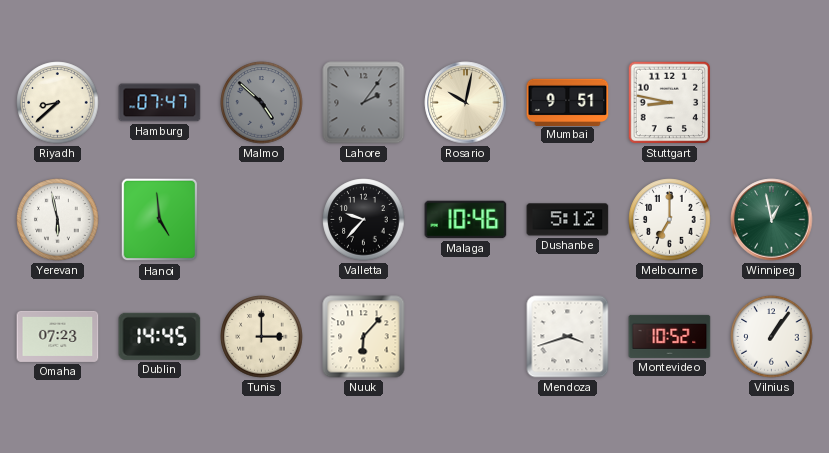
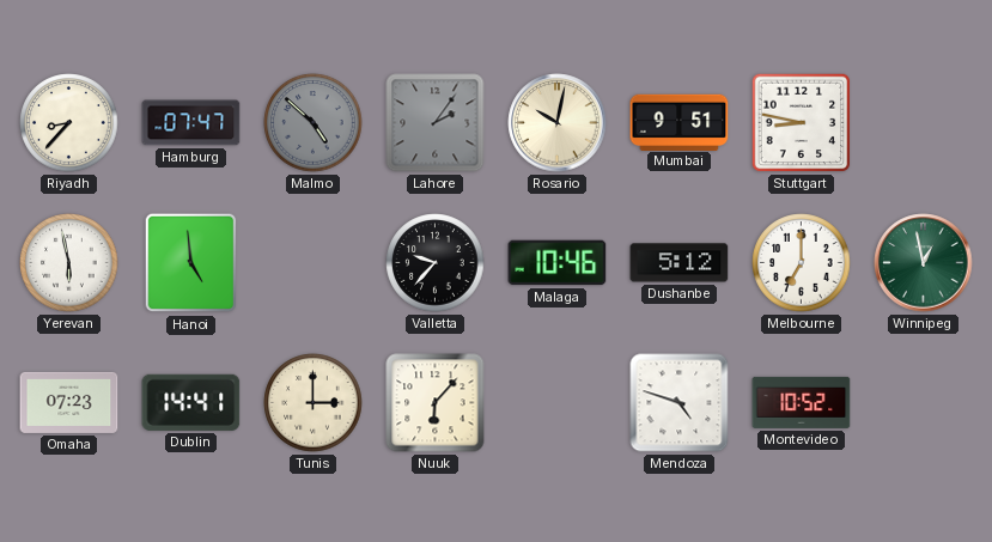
Riyadh: 8:38 -> 8:37
Dublin: 14:45 -> 14:41
Mendoza: 3:42 -> 4:48
Vilnius: 1:06 -> none
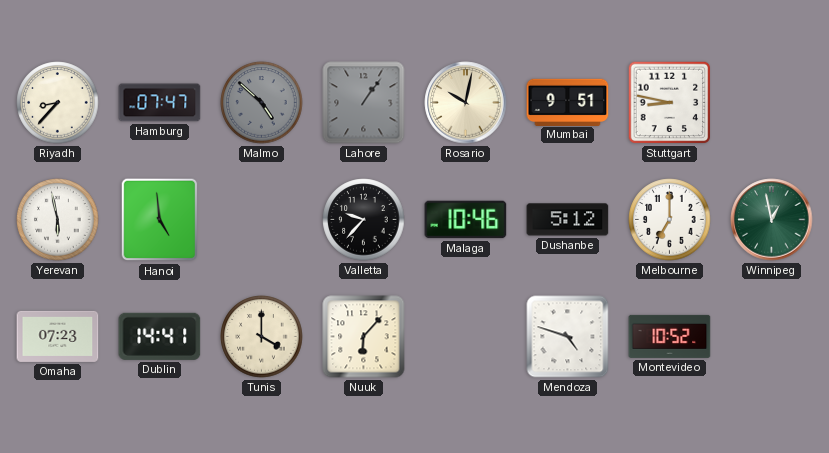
Lahore: 2:06 -> 1:06
Tunis: 3:00 -> 4:00
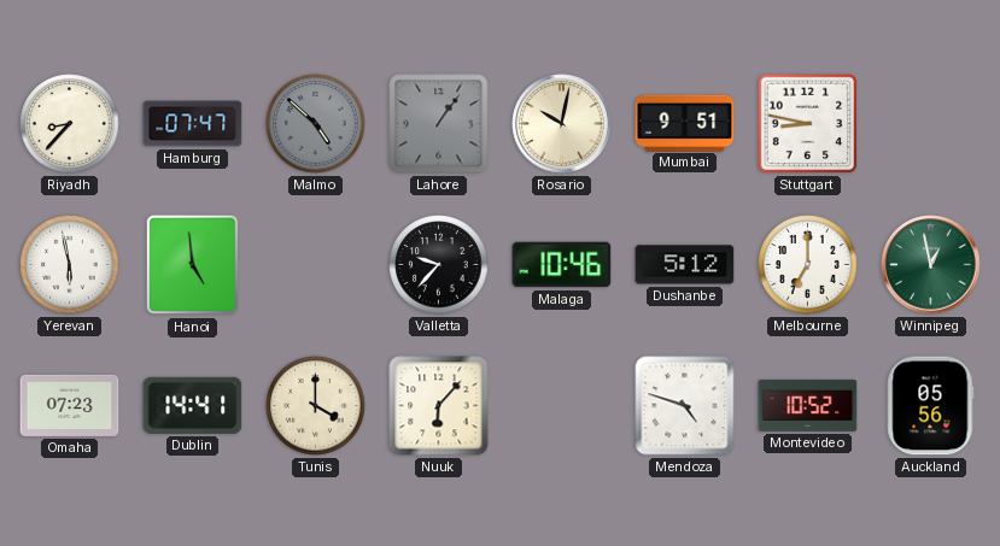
Auckland: none -> 05:56
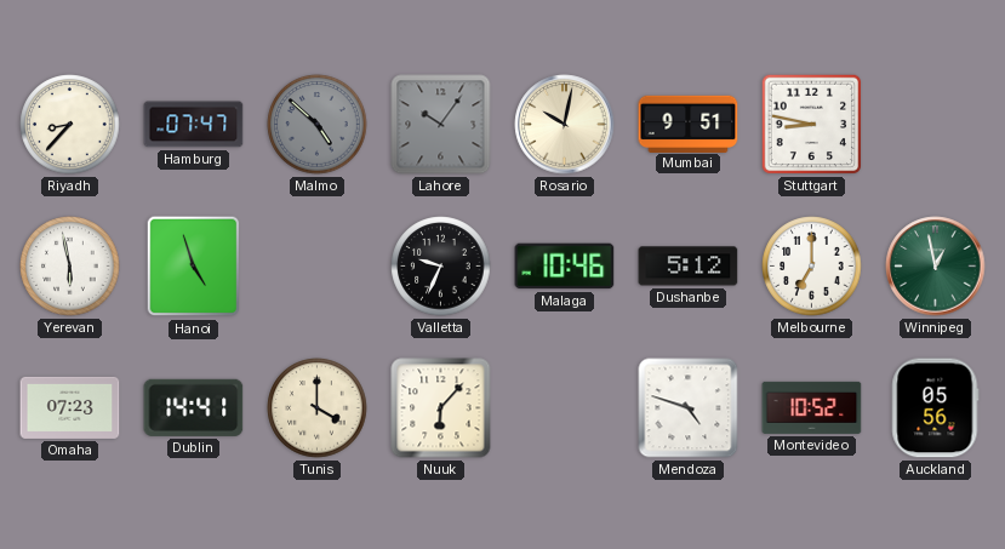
Lahore: 1:06 -> 10:06
Hanoi: 4:59 -> 4:57
Valletta: 9:37 -> 9:34
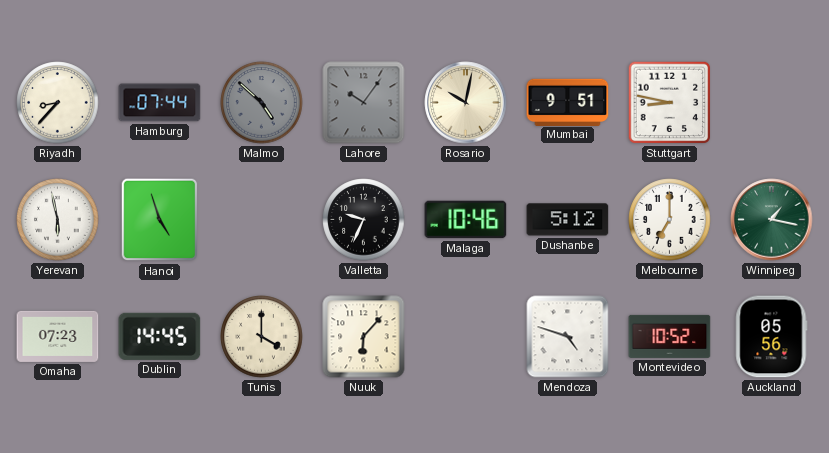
Hamburg: 07:47 -> 07:44
Winnipeg: 12:58 -> 1:17
Dublin: 14:41 -> 14:45
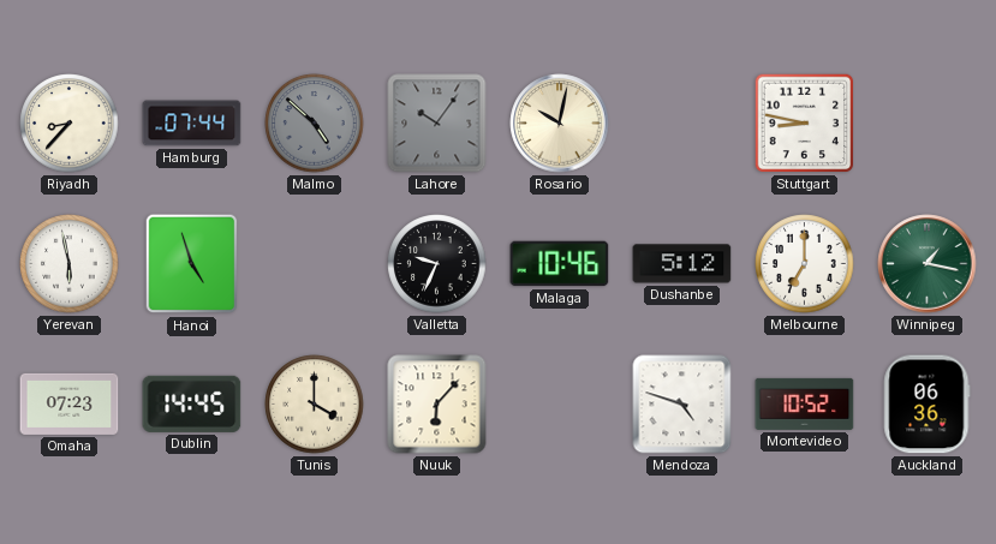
Mumbai: 9:51 -> none
Auckland: 05:56 -> 06:36
